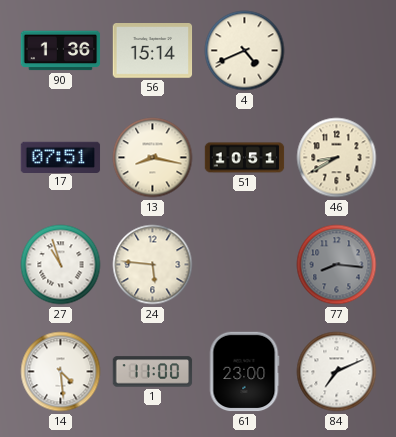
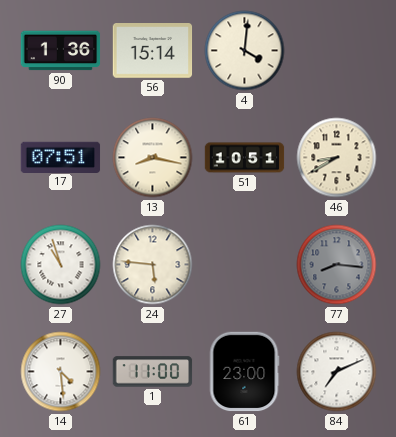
4: 4:41 -> 4:01
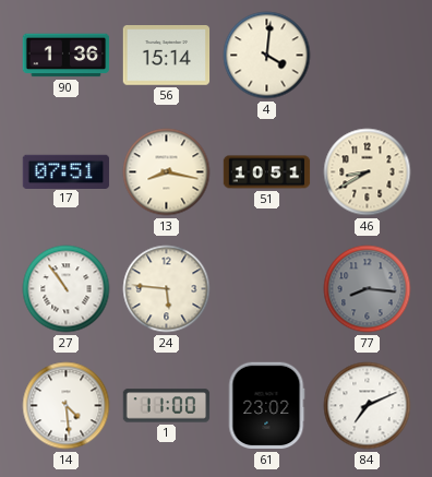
27: 10:57 -> 10:54
61: 23:00 -> 23:02
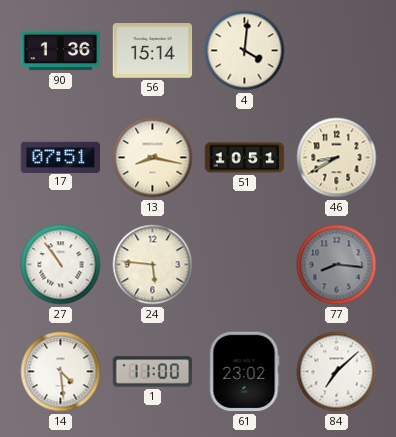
84: 7:11 -> 7:08
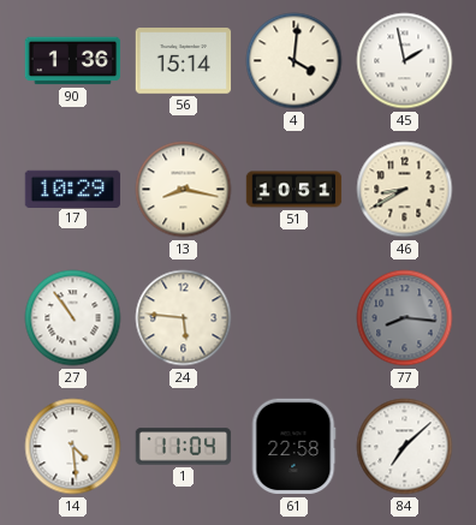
45: none -> 1:58
17: 07:51 -> 10:29
1: 11:00 -> 11:04
61: 23:02 -> 22:58
